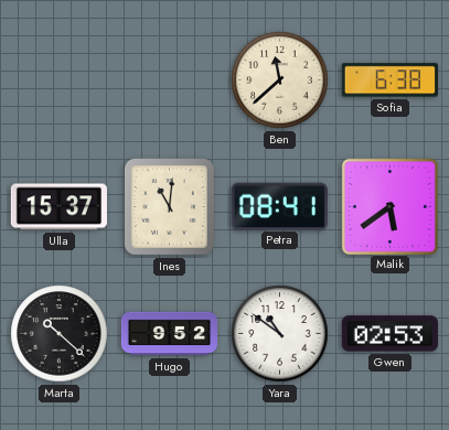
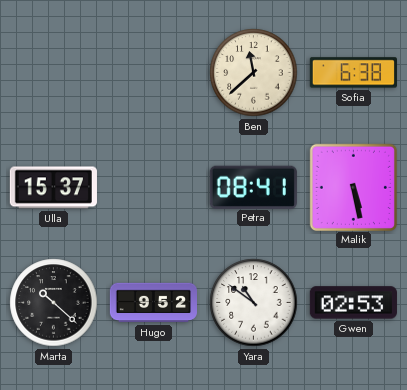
Ines: 11:01 -> none
Malik: 5:39 -> 5:28
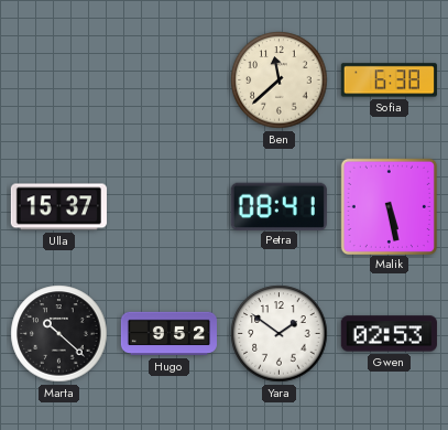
Yara: 10:51 -> 1:51
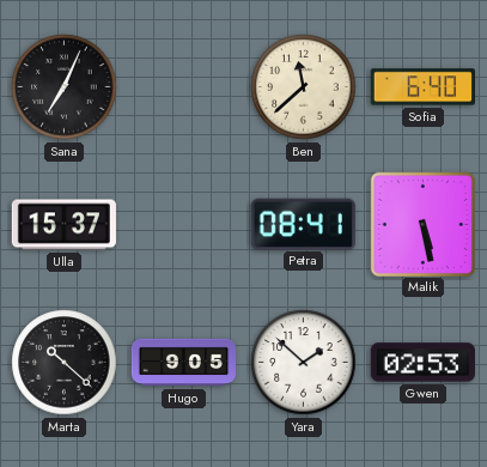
Sana: none -> 7:04
Sofia: 6:38 -> 6:40
Hugo: 9:52 -> 9:05
Yara: 1:51 -> 1:52
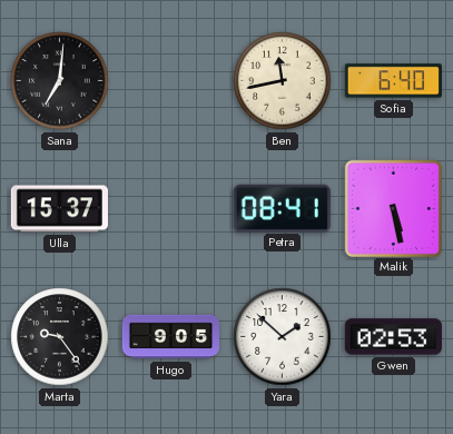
Sana: 7:04 -> 7:01
Ben: 11:38 -> 11:43
Marta: 10:22 -> 9:24
